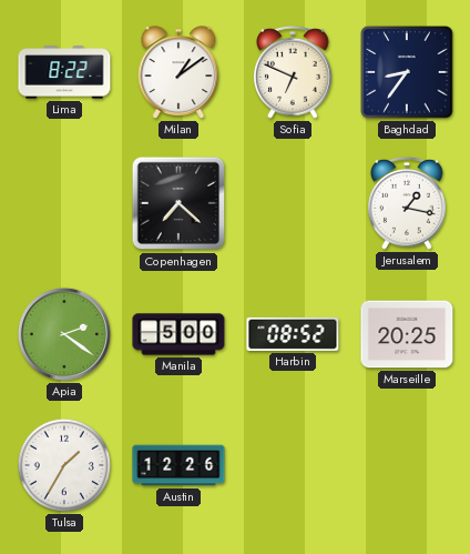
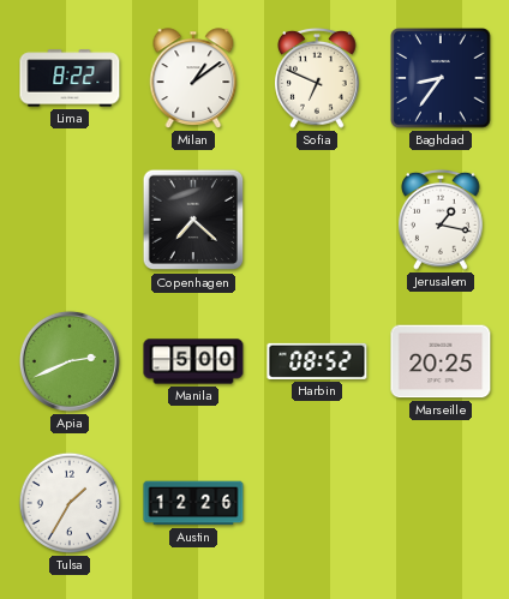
Apia: 2:21 -> 2:41
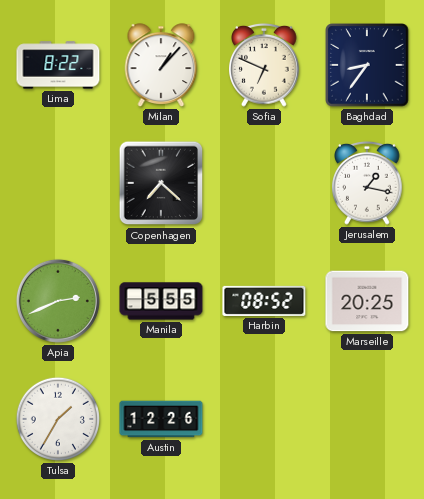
Milan: 1:09 -> 1:07
Manila: 5:00 -> 5:55
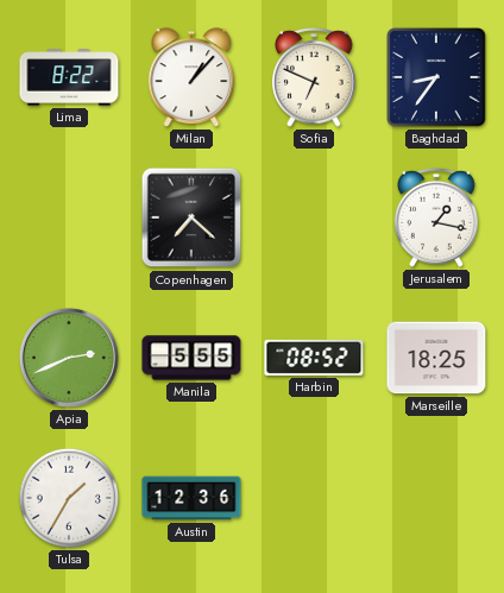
Marseille: 20:25 -> 18:25
Austin: 12:26 -> 12:36
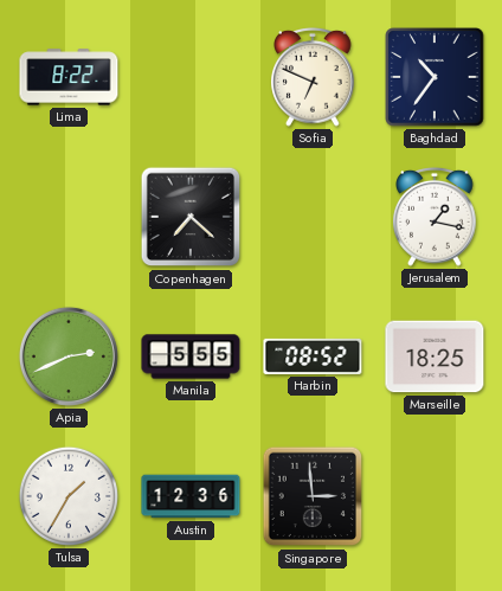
Milan: 1:07 -> none
Baghdad: 8:36 -> 10:36
Singapore: none -> 2:59
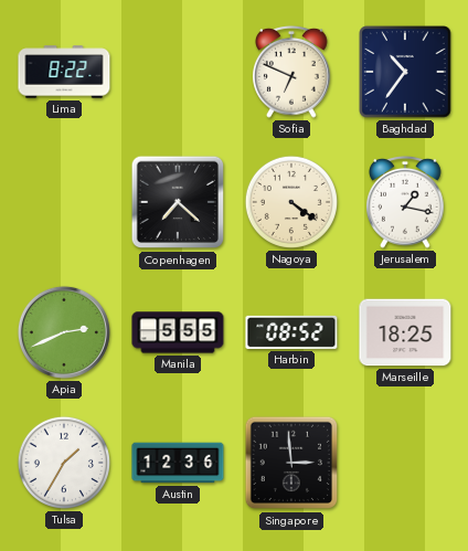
Nagoya: none -> 4:21
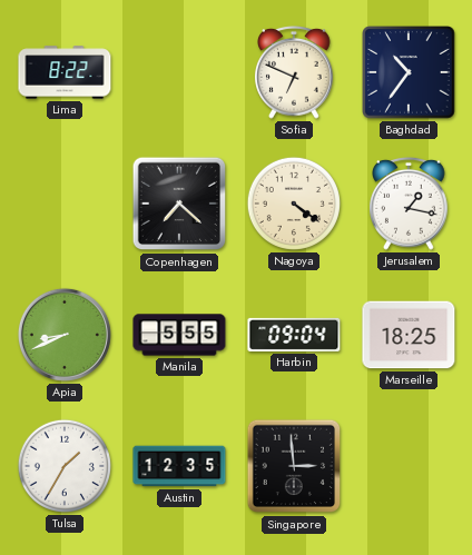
Apia: 2:41 -> 8:41
Harbin: 08:52 -> 09:04
Austin: 12:36 -> 12:35
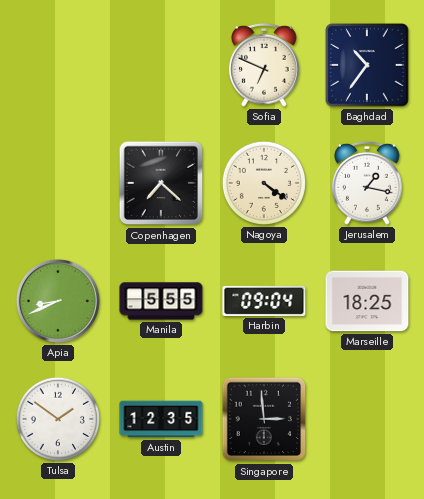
Lima: 8:22 -> none
Tulsa: 1:35 -> 1:51
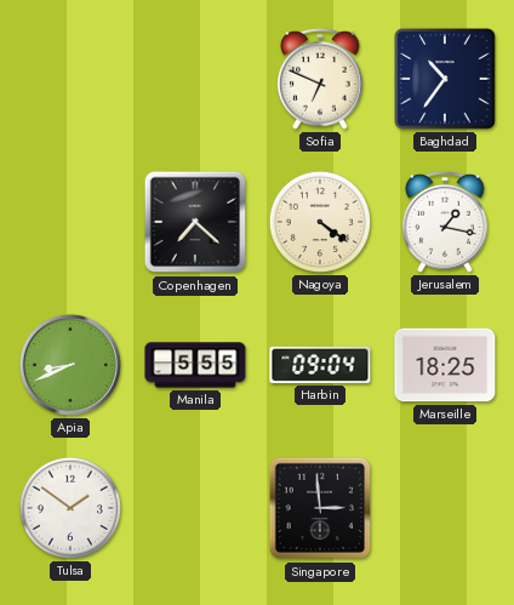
Austin: 12:35 -> none
